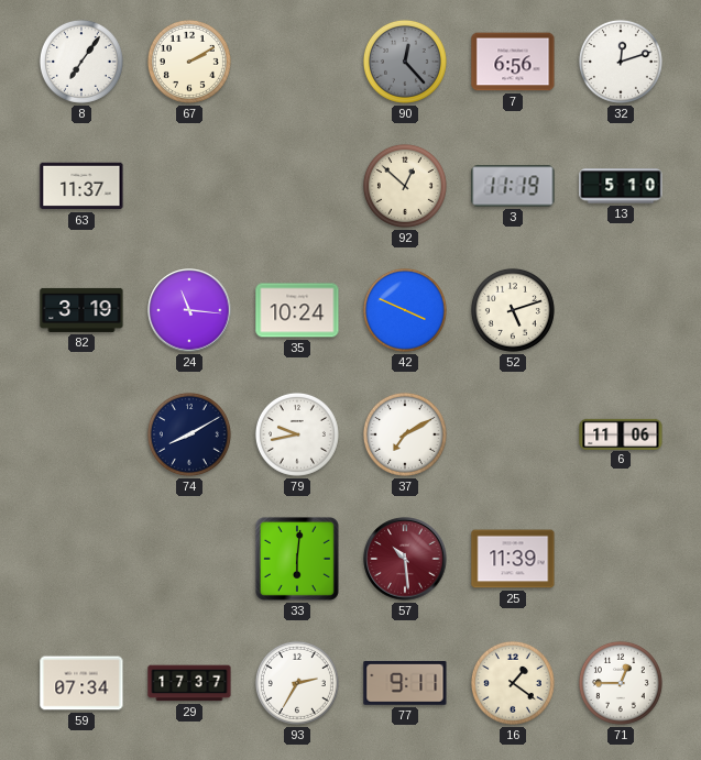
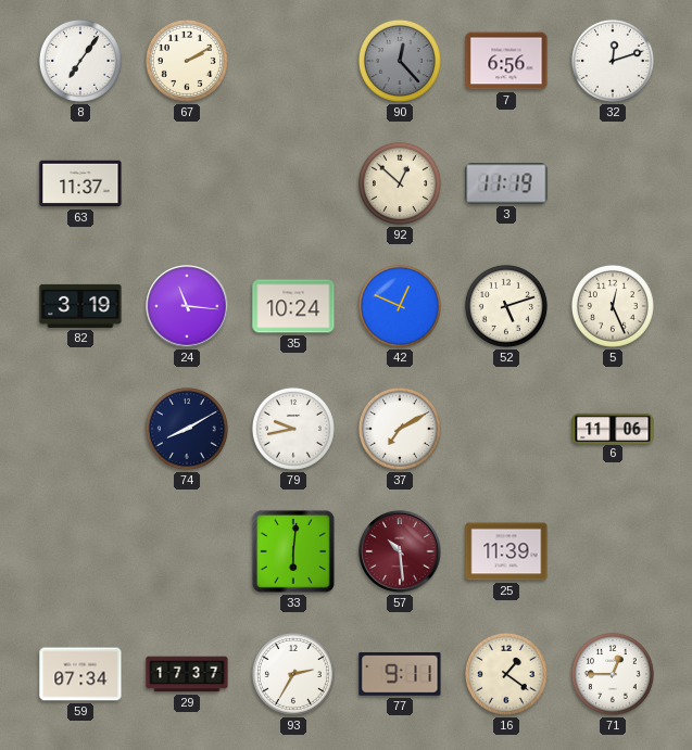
13: 5:10 -> none
42: 3:49 -> 12:49
5: none -> 12:26
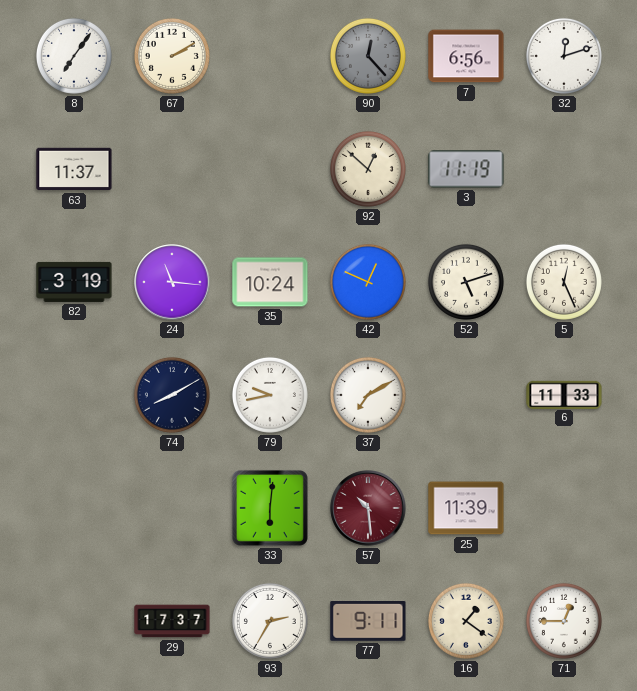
6: 11:06 -> 11:33
59: 07:34 -> none
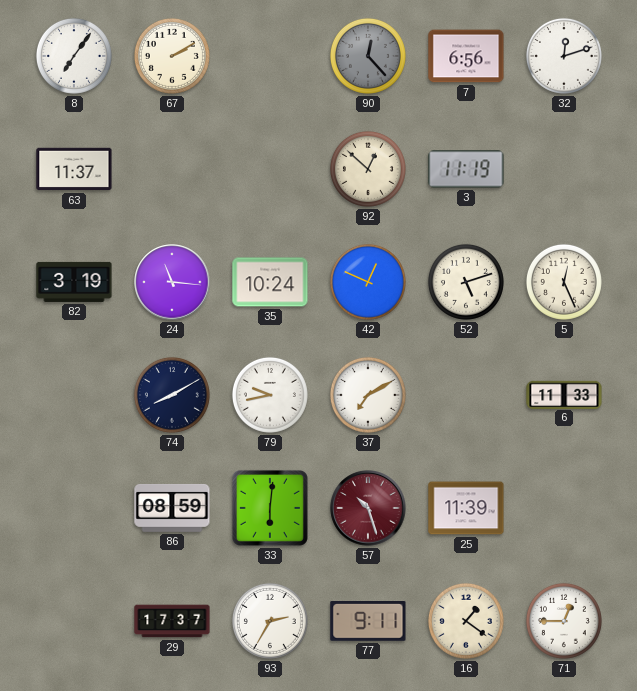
86: none -> 08:59
57: 10:29 -> 10:27
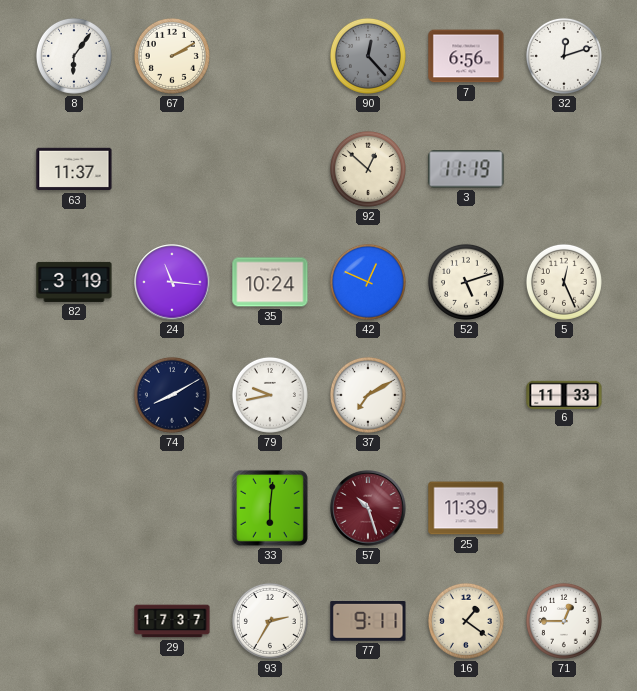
8: 7:06 -> 6:06
86: 08:59 -> none
